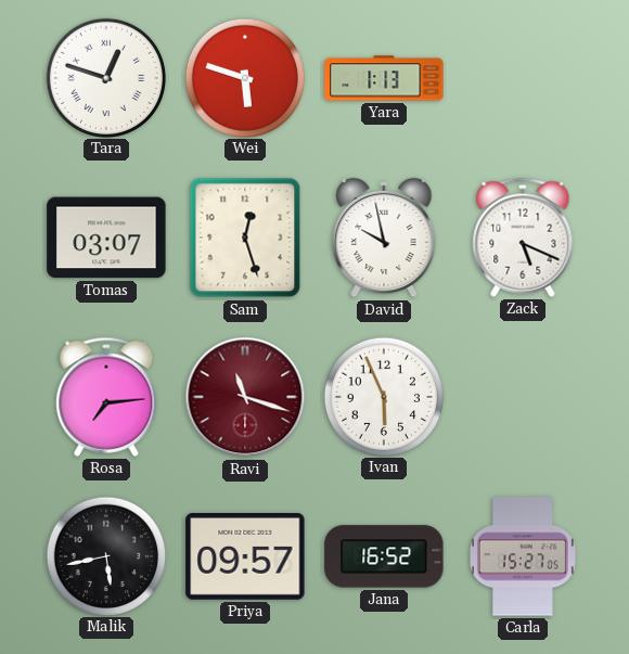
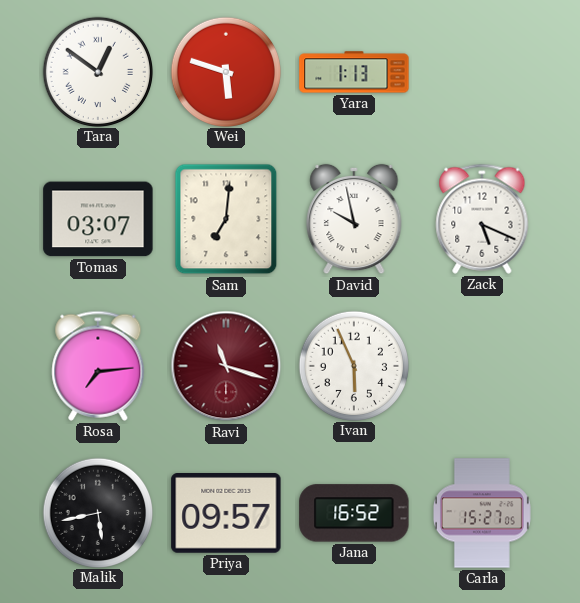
Tara: 12:48 -> 12:51
Sam: 12:27 -> 7:01
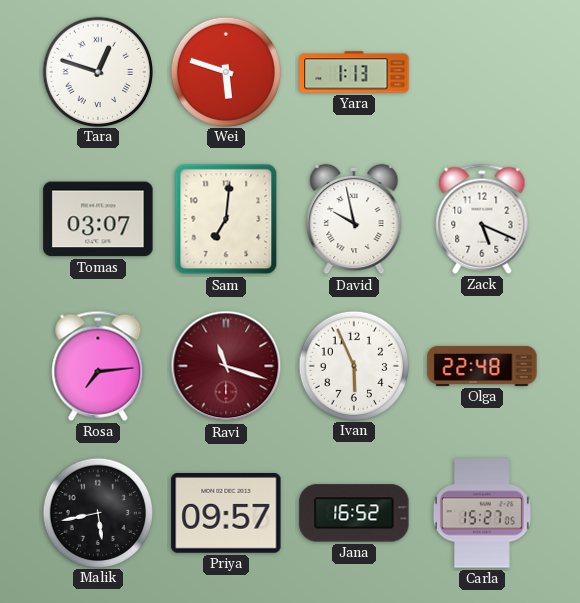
Tara: 12:51 -> 12:48
Olga: none -> 22:48
